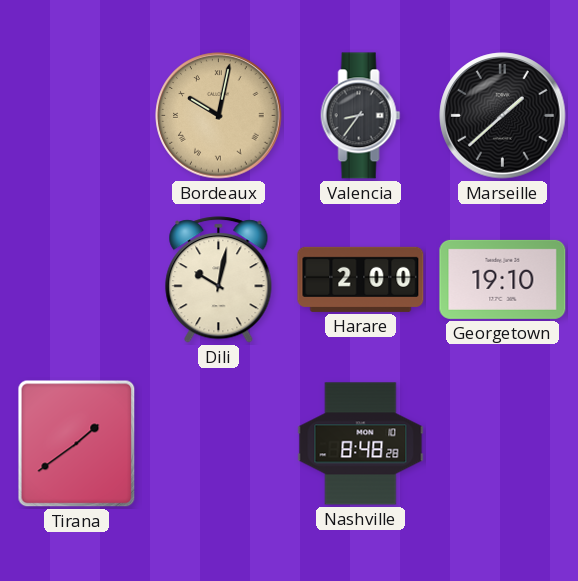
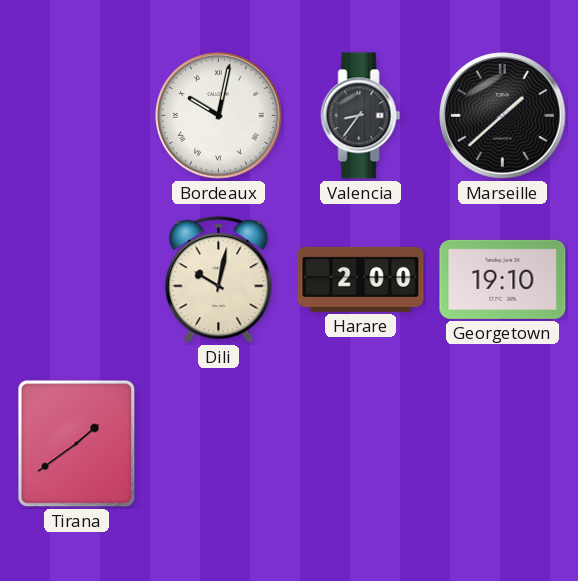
Bordeaux dial: champagne -> white
Nashville: 8:48 -> none
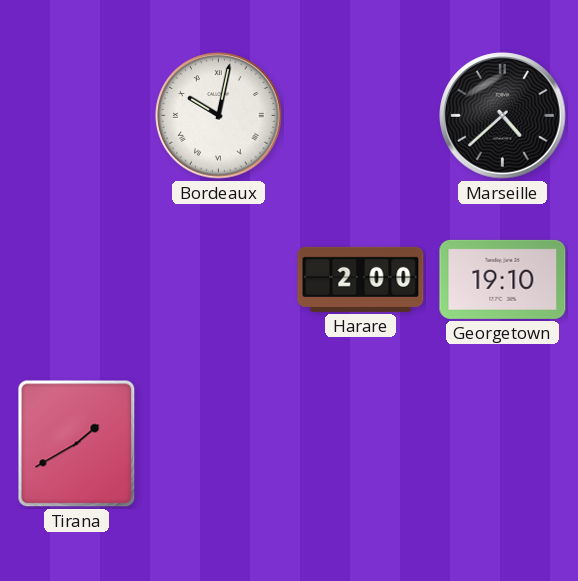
Valencia: 8:36 -> none
Marseille: 1:38 -> 4:38
Dili: 10:02 -> none
Tirana: 1:39 -> 1:40
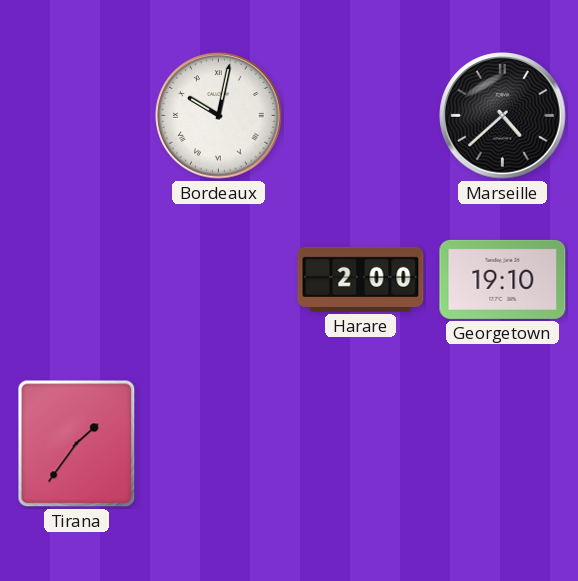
Tirana: 1:40 -> 1:36
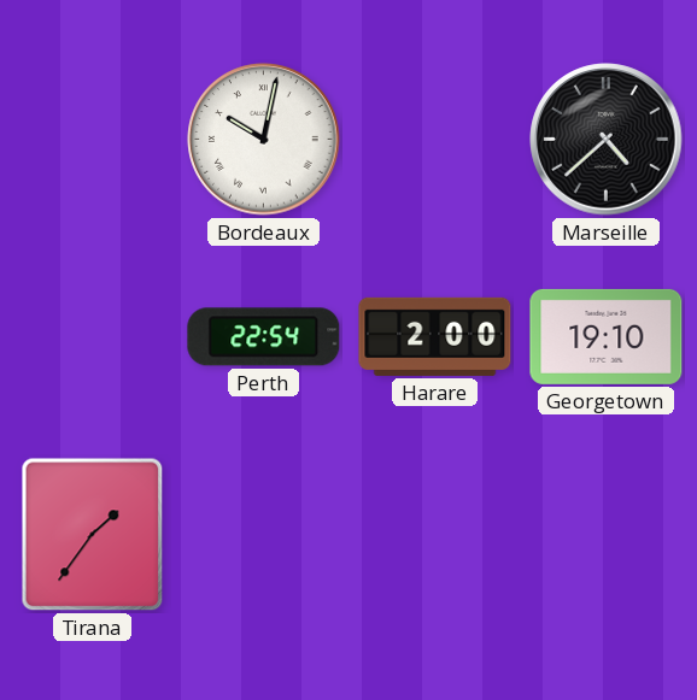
Perth: none -> 22:54
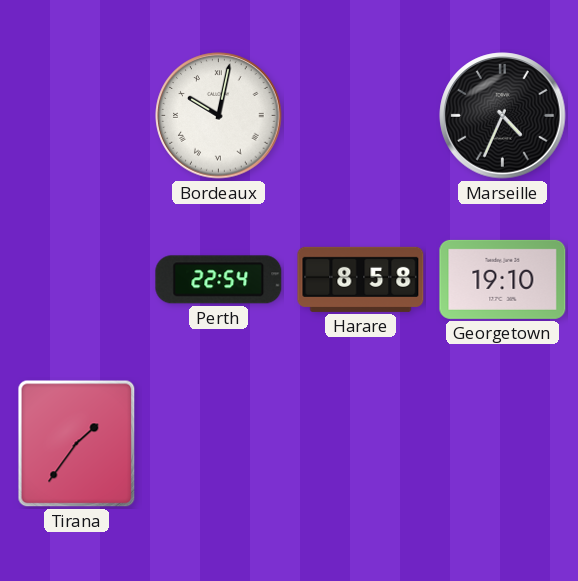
Marseille: 4:38 -> 4:34
Harare: 2:00 -> 8:58
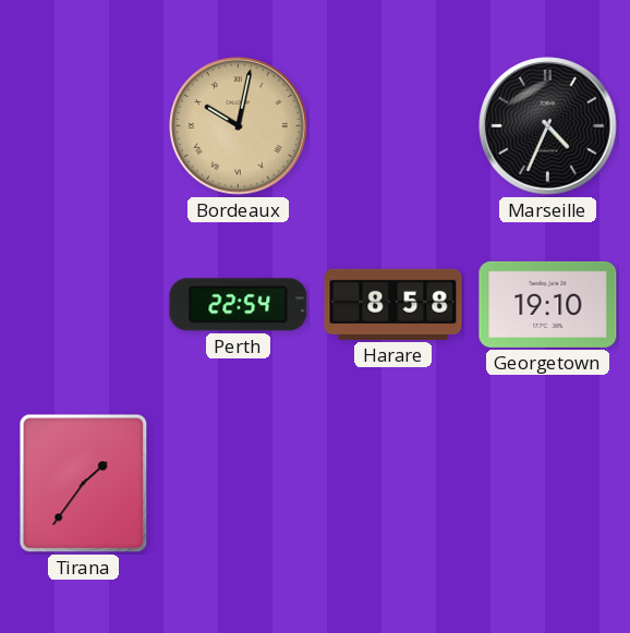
Bordeaux dial: white -> champagne
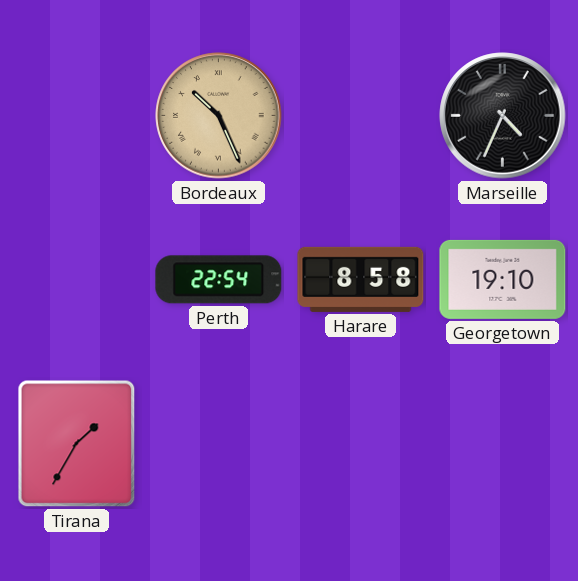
Bordeaux: 10:02 -> 10:26
Tirana: 1:36 -> 1:35
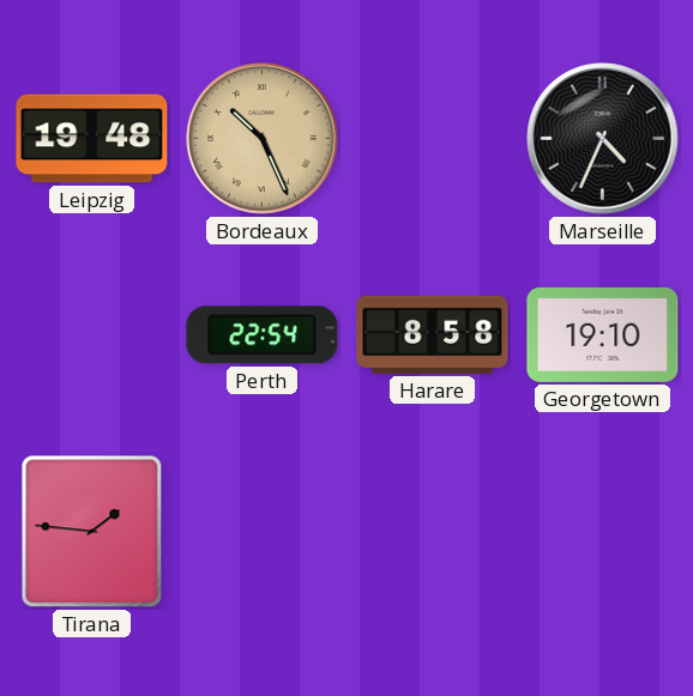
Leipzig: none -> 19:48
Tirana: 1:35 -> 1:46
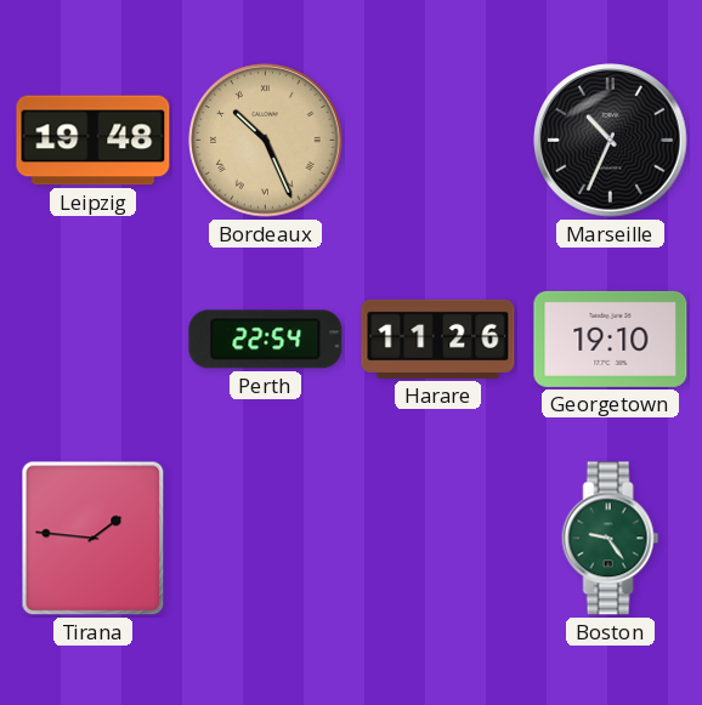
Marseille: 4:34 -> 10:34
Harare: 8:58 -> 11:26
Boston: none -> 9:24
